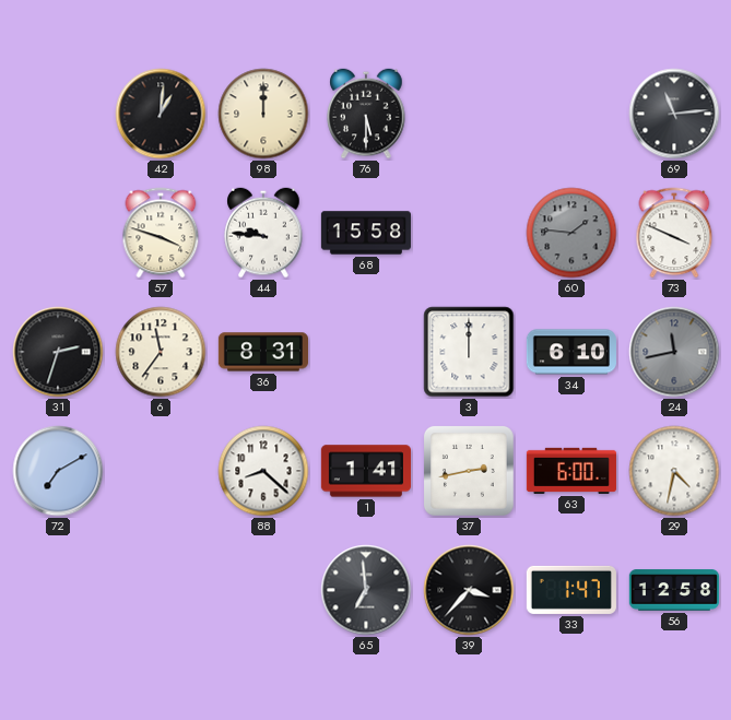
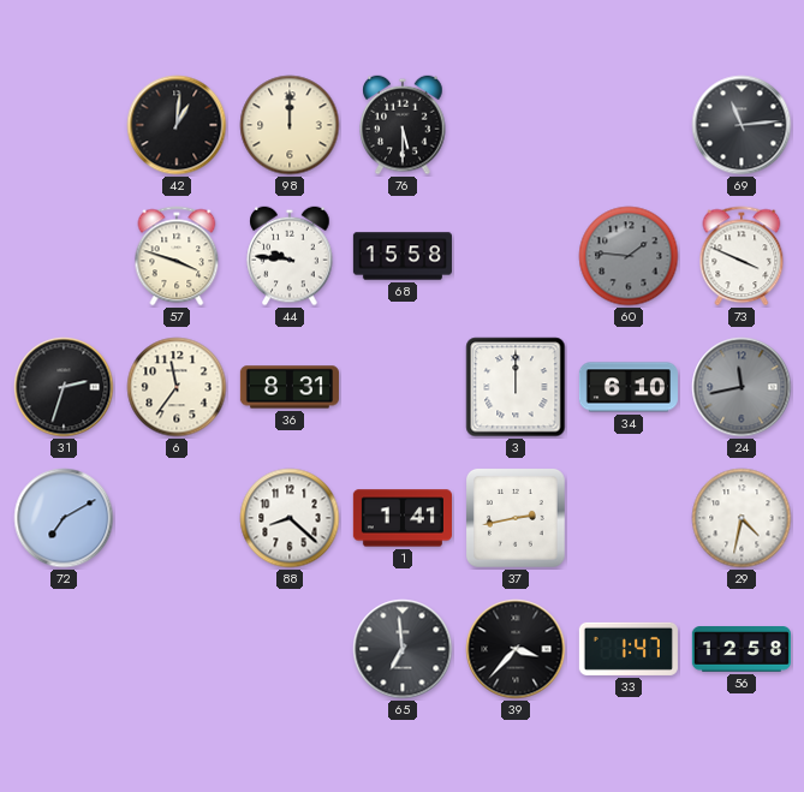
63: 6:00 -> none
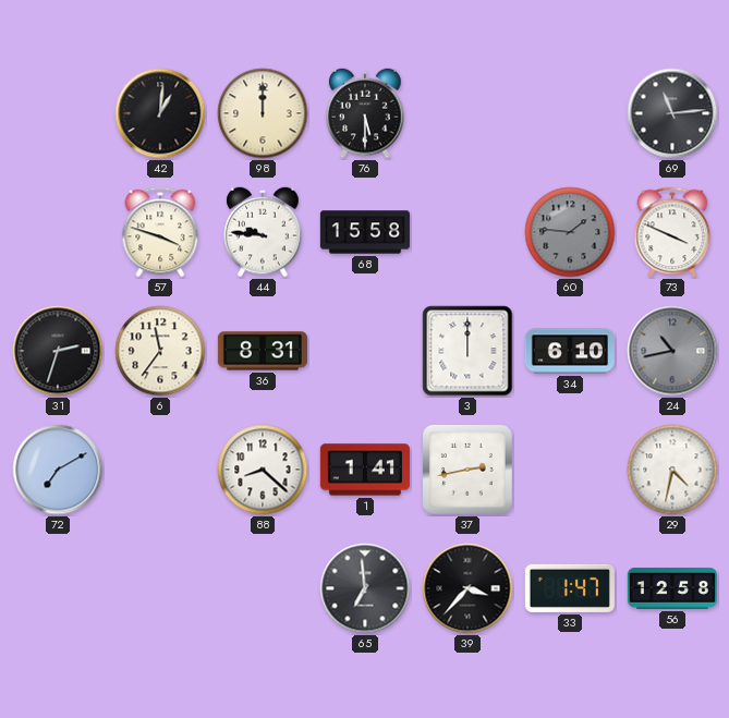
24: 11:43 -> 10:43
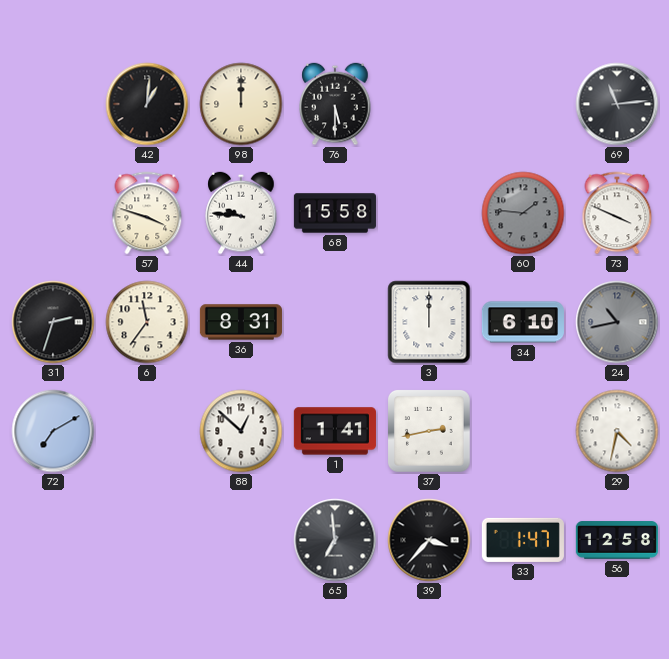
88: 8:22 -> 12:52
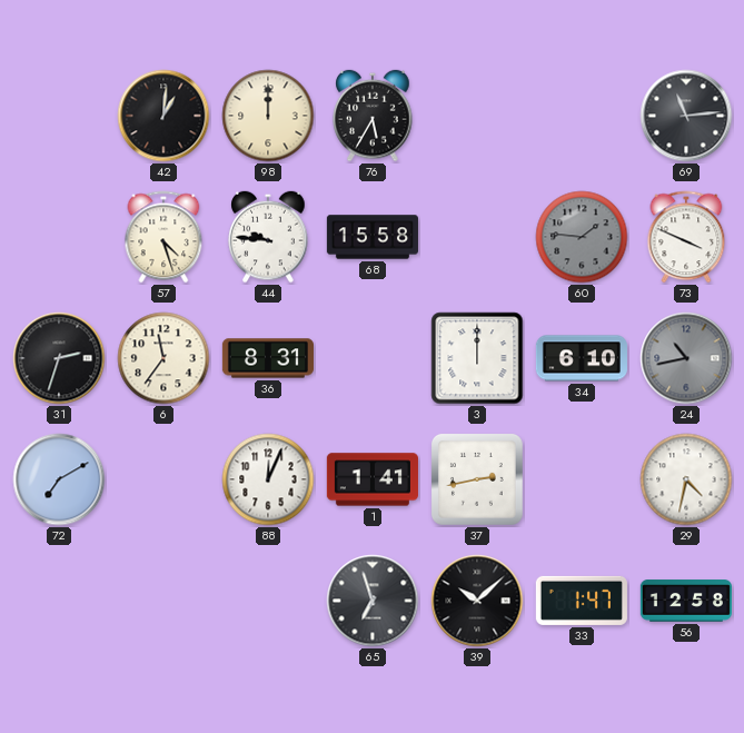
76: 5:30 -> 5:35
57: 3:48 -> 4:27
88: 12:52 -> 12:04
65: 6:59 -> 6:57
39: 3:37 -> 10:08
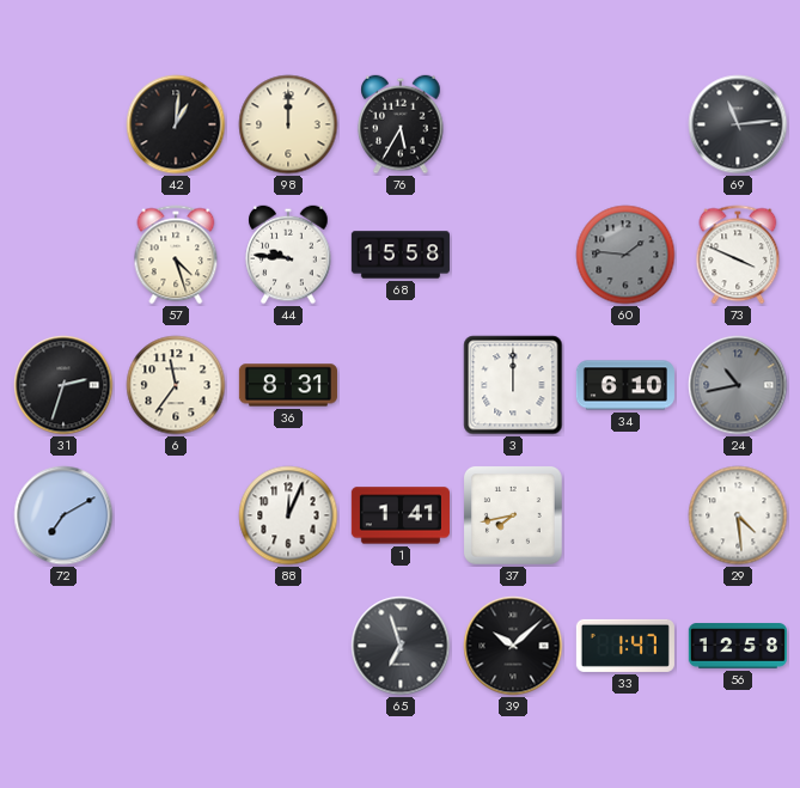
37: 2:43 -> 7:43
29: 4:32 -> 4:29
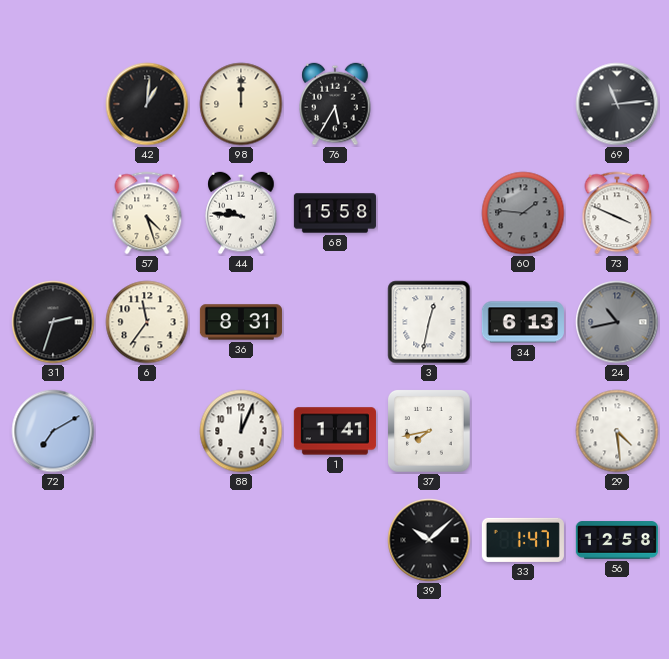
3: 12:00 -> 12:32
34: 6:10 -> 6:13
65: 6:57 -> none
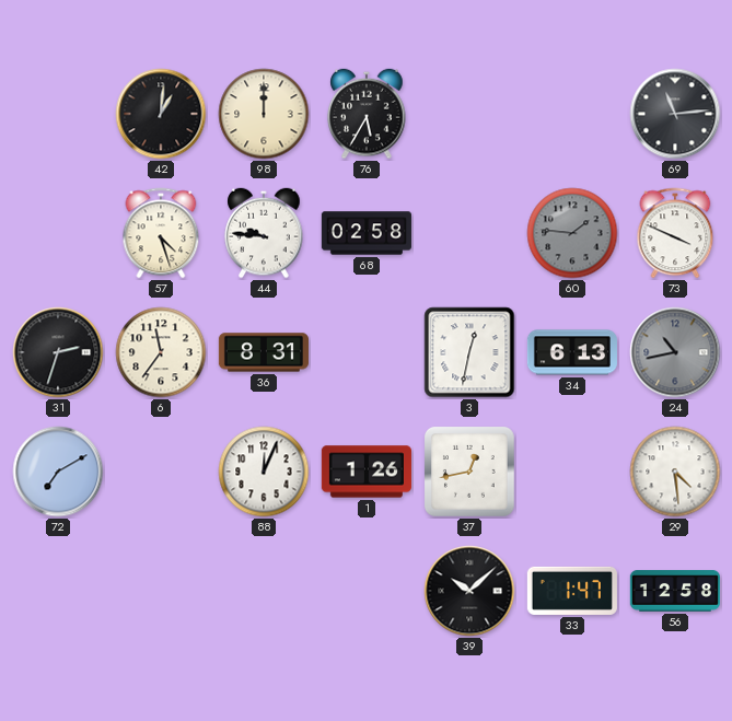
68: 15:58 -> 02:58
1: 1:41 -> 1:26
37: 7:43 -> 12:43
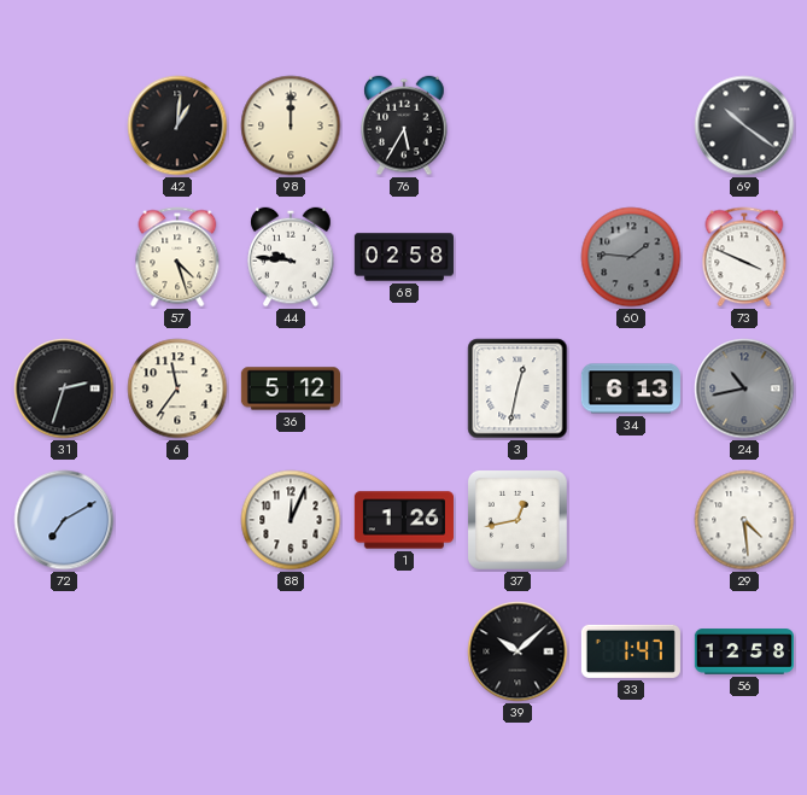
69: 11:14 -> 10:21
36: 8:31 -> 5:12
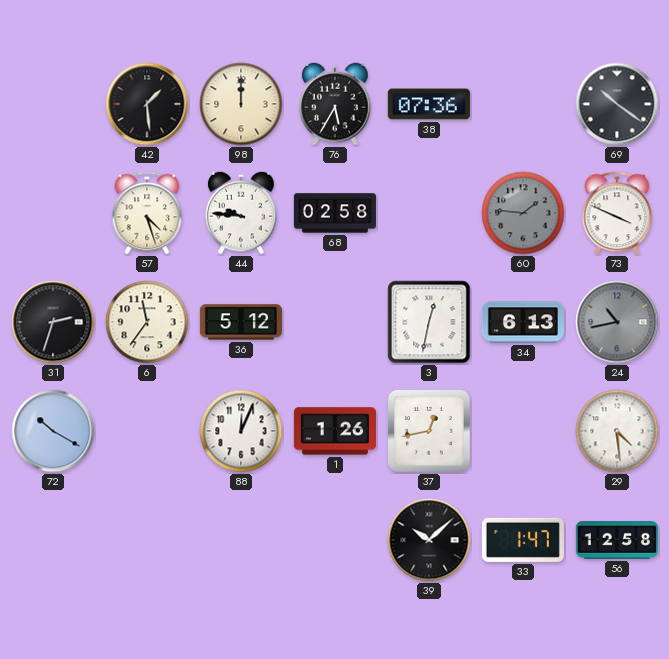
42: 1:01 -> 1:29
38: none -> 07:36
72: 7:10 -> 10:20
